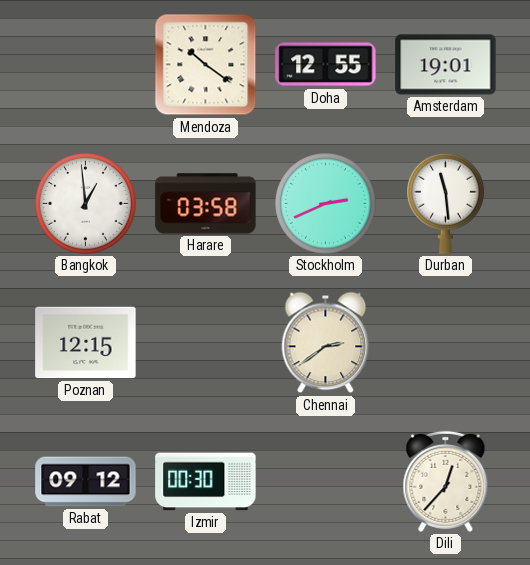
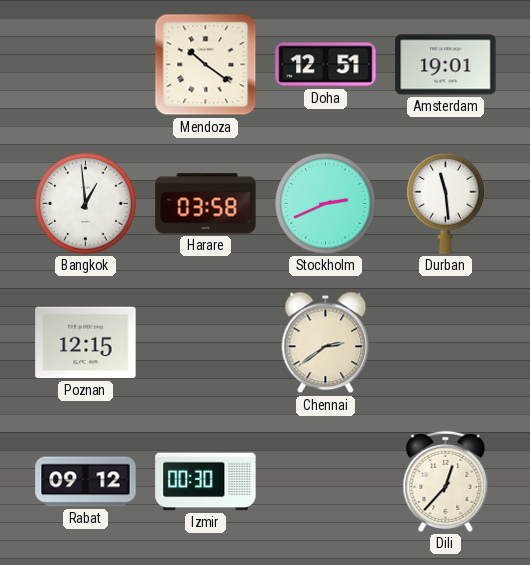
Doha: 12:55 -> 12:51
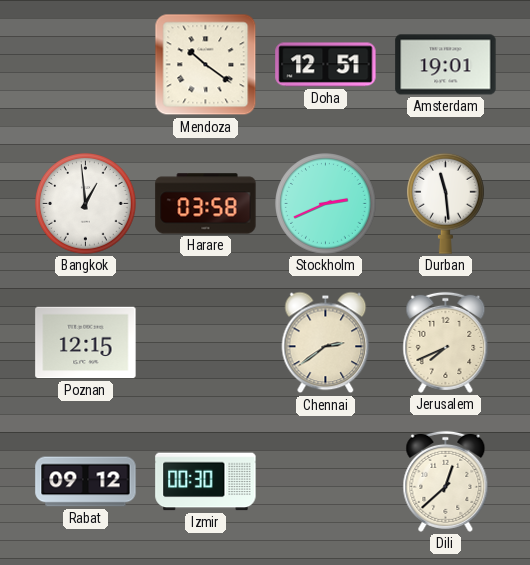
Jerusalem: none -> 7:41
Dili: 12:37 -> 12:38
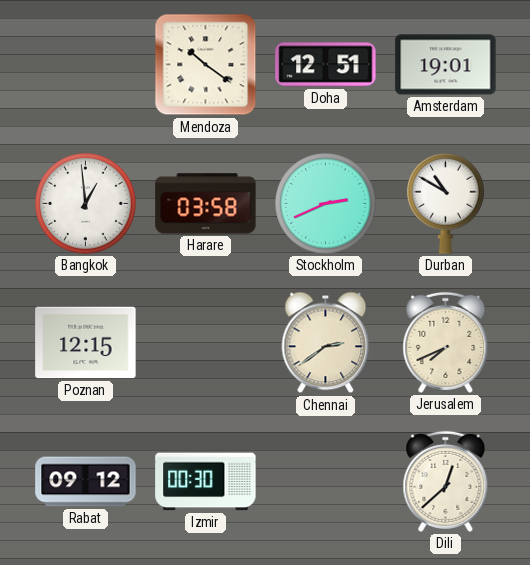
Durban: 11:29 -> 10:50
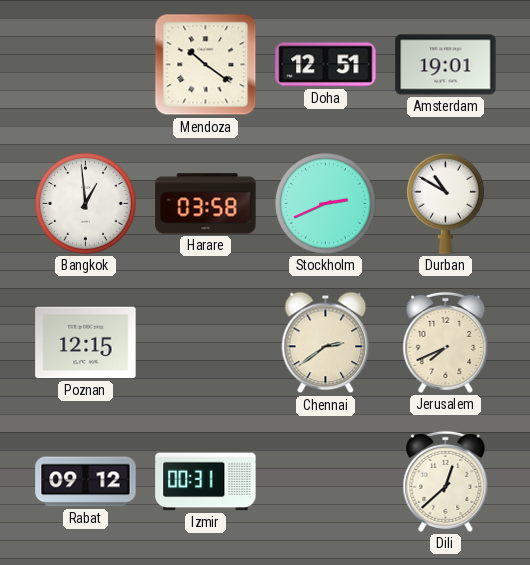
Izmir: 00:30 -> 00:31
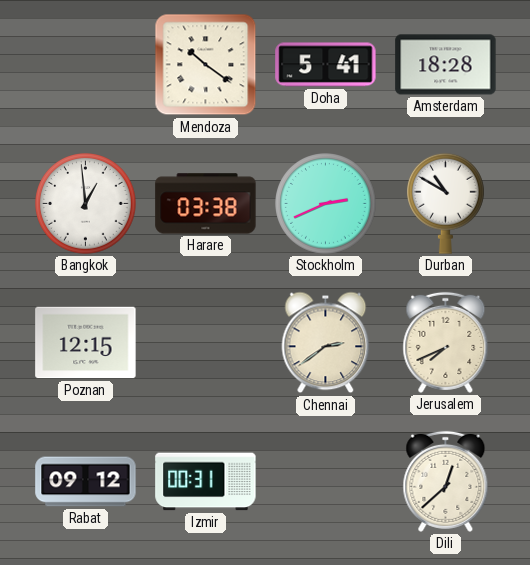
Doha: 12:51 -> 5:41
Amsterdam: 19:01 -> 18:28
Harare: 03:58 -> 03:38
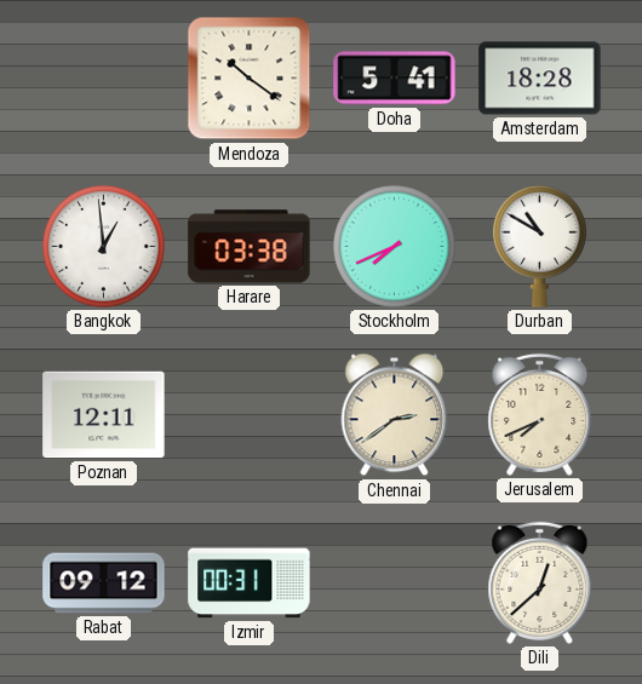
Stockholm: 2:41 -> 7:41
Poznan: 12:15 -> 12:11
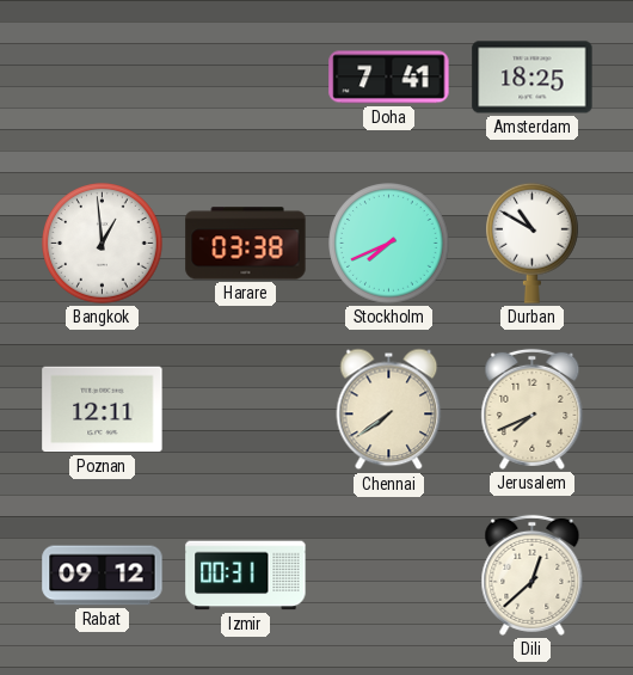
Mendoza: 10:21 -> none
Doha: 5:41 -> 7:41
Amsterdam: 18:28 -> 18:25
Chennai: 2:39 -> 7:39
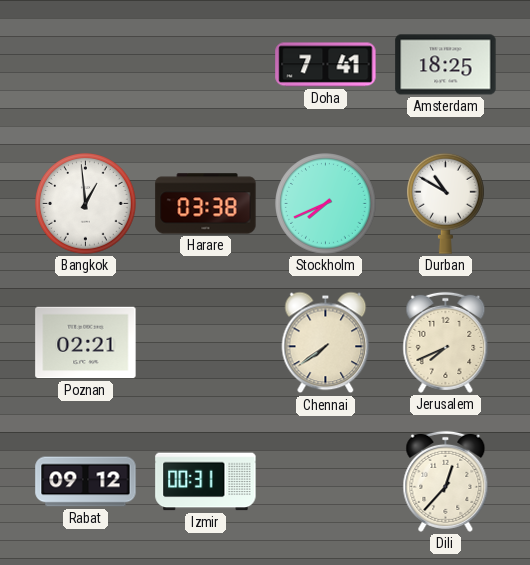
Poznan: 12:11 -> 02:21
Dili: 12:38 -> 12:37
